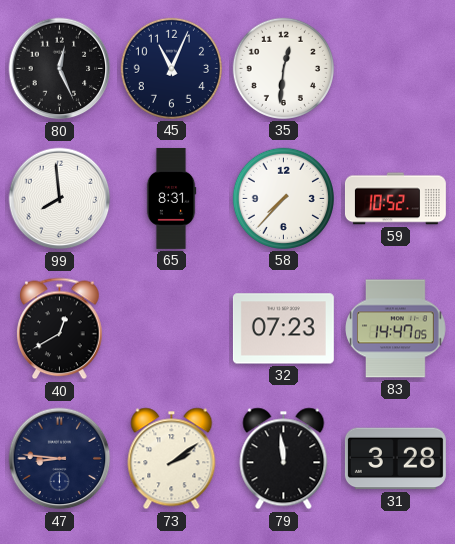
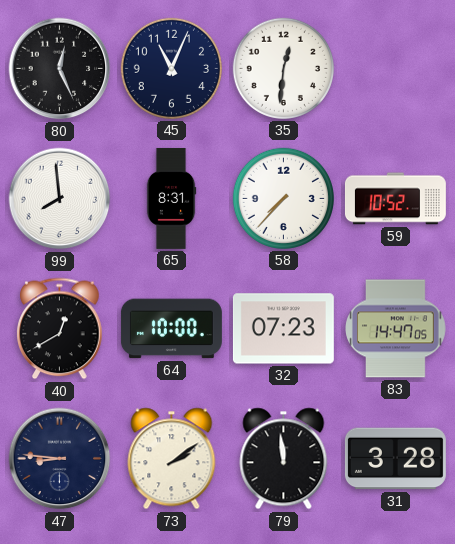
64: none -> 10:00
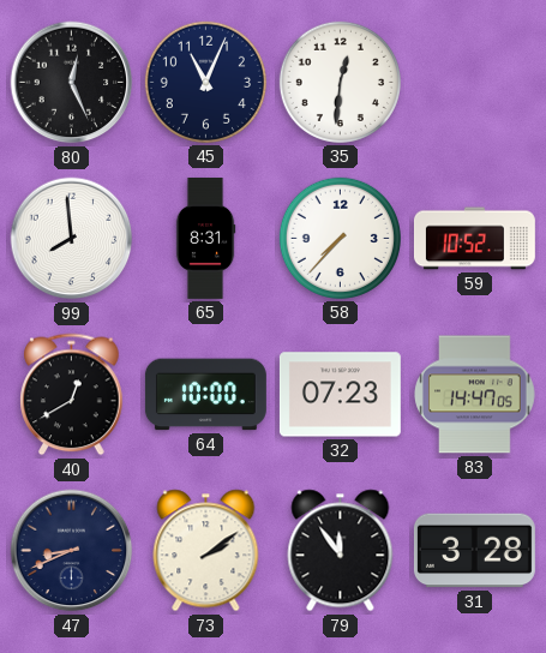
47: 8:46 -> 8:41
79: 11:59 -> 11:54
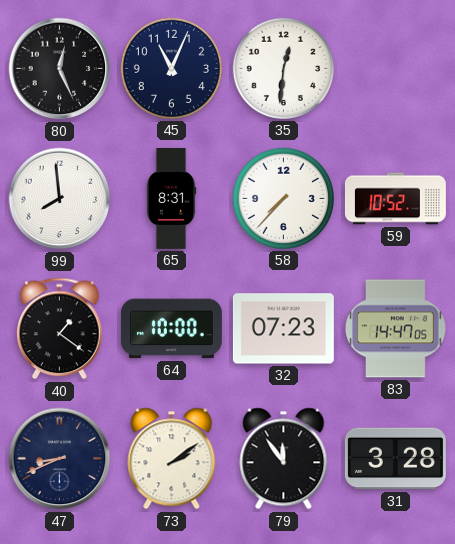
40: 12:40 -> 1:21
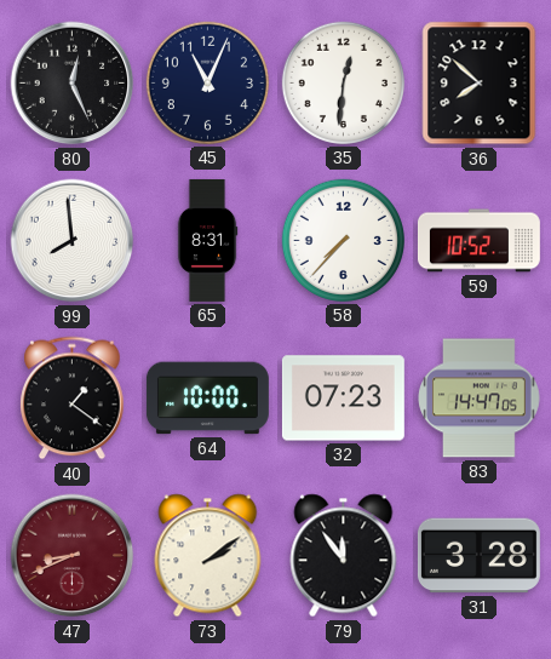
36: none -> 7:52
47 dial: navy -> burgundy
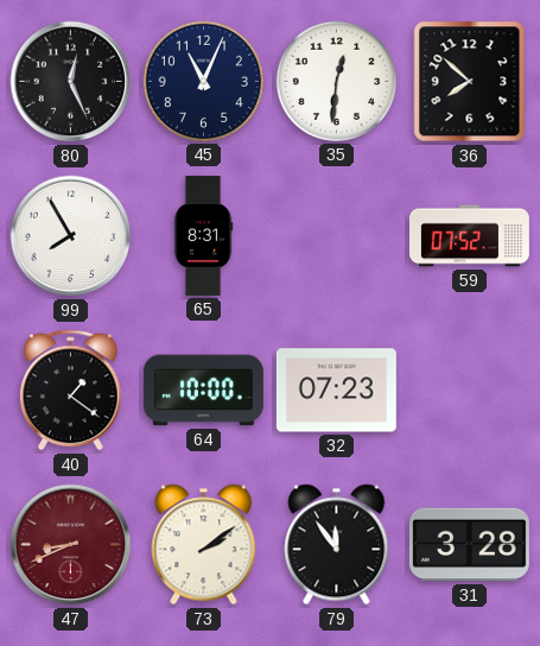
99: 7:59 -> 7:55
58: 7:37 -> none
59: 10:52 -> 07:52
83: 14:47 -> none
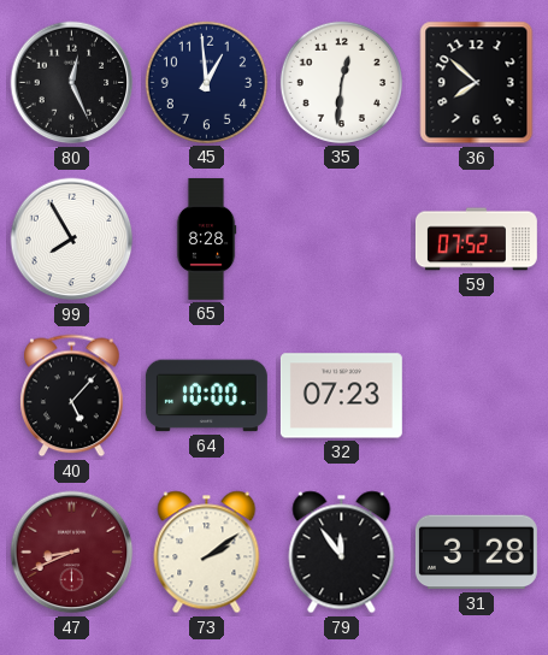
45: 11:04 -> 12:59
65: 8:31 -> 8:28
40: 1:21 -> 5:07
